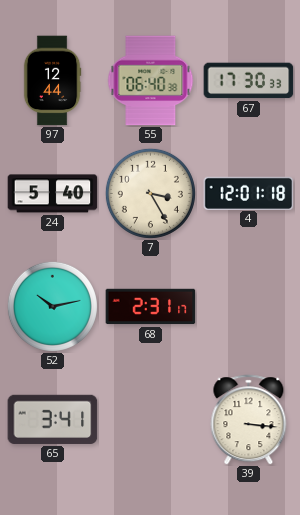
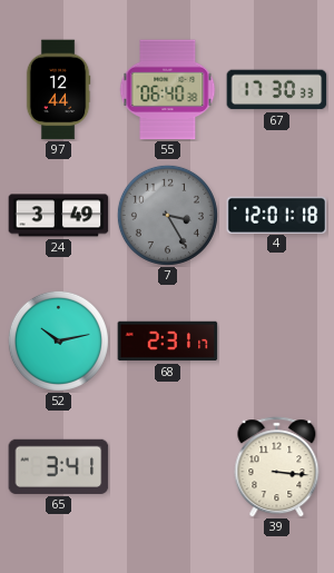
24: 5:40 -> 3:49
7 dial: cream -> grey
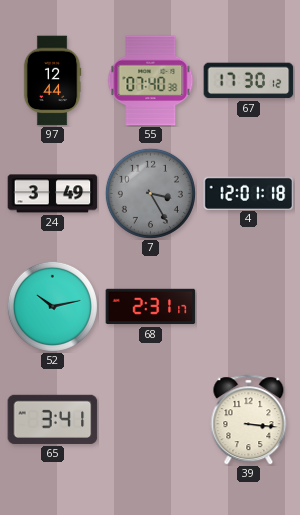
55: 06:40 -> 07:40
67: 17:30:33 -> 17:30:12
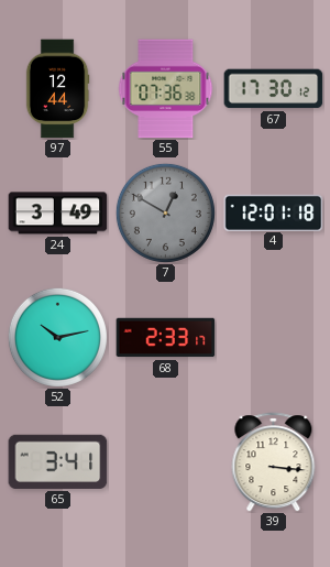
55: 07:40 -> 07:36
7: 3:25 -> 12:50
68: 2:31 -> 2:33
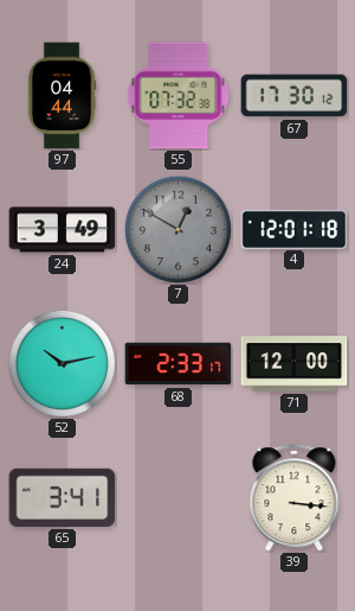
97: 12:44 -> 04:44
55: 07:36 -> 07:32
71: none -> 12:00
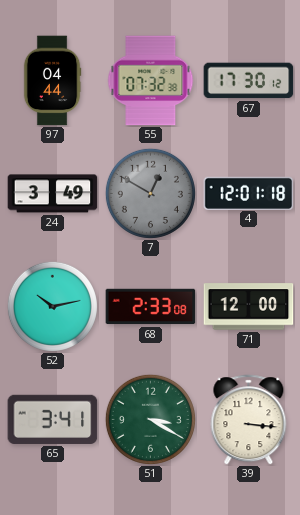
68: 2:33:17 -> 2:33:08
51: none -> 3:20
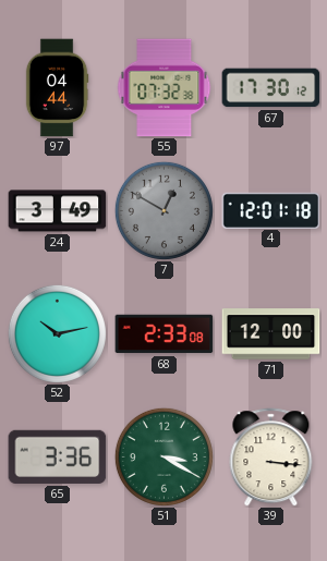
65: 3:41 -> 3:36
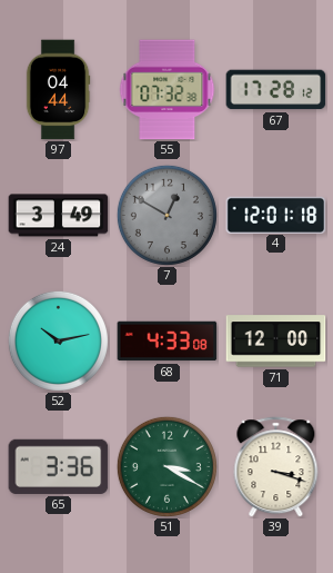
67: 17:30 -> 17:28
68: 2:33 -> 4:33
39: 3:16 -> 3:18
